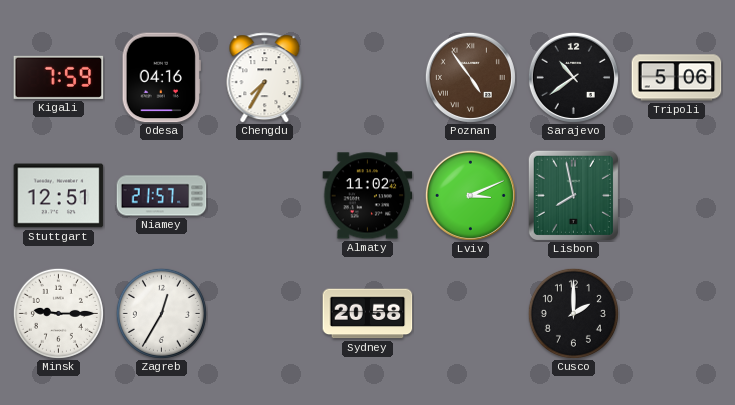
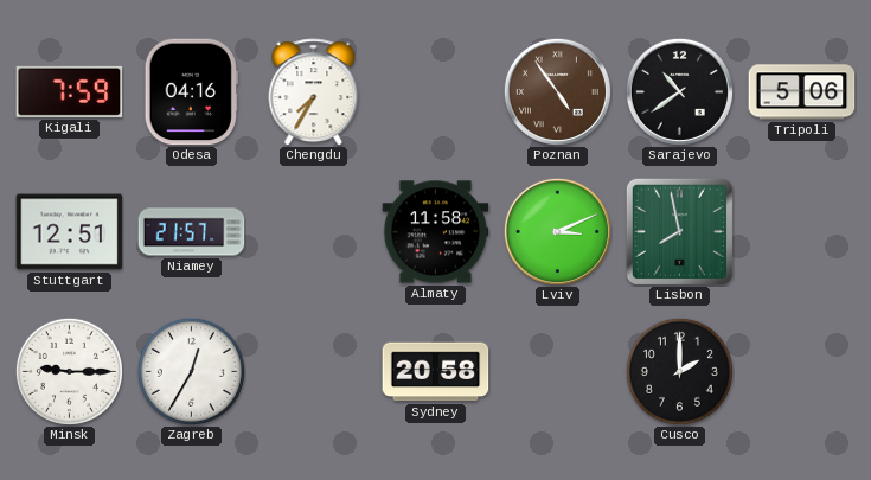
Almaty: 11:02 -> 11:58
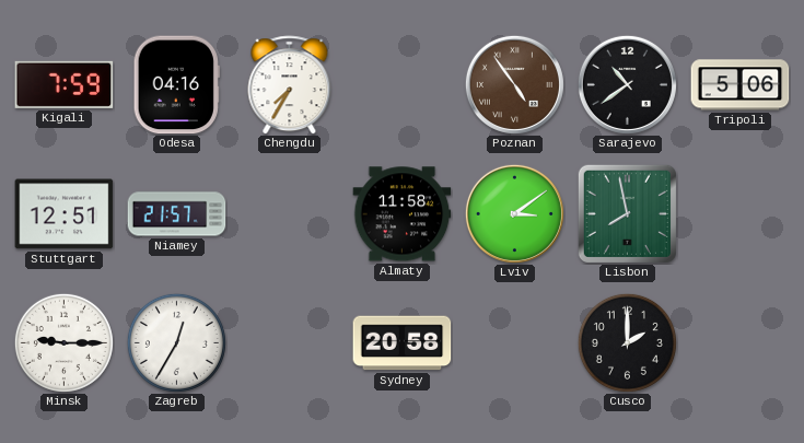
Lviv: 3:11 -> 3:09
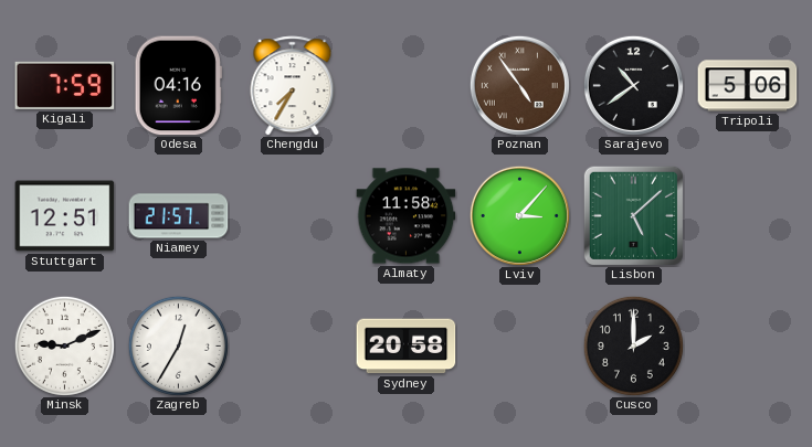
Lviv: 3:09 -> 3:07
Lisbon: 7:58 -> 5:08
Minsk: 9:15 -> 9:11
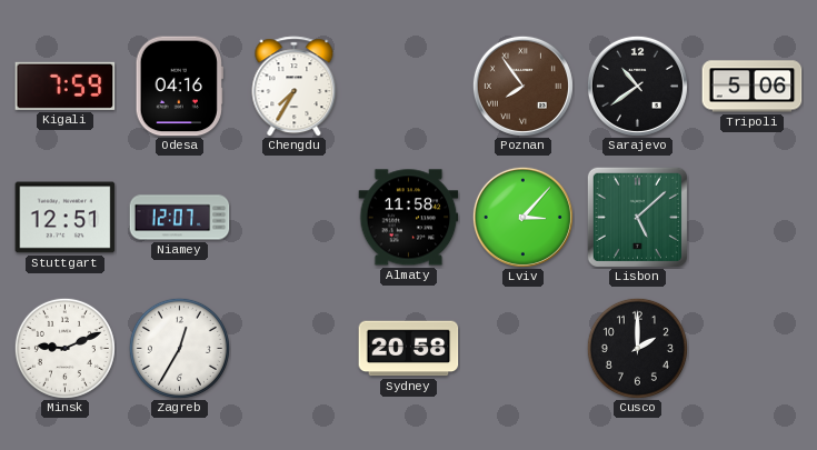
Poznan: 4:54 -> 7:54
Niamey: 21:57 -> 12:07
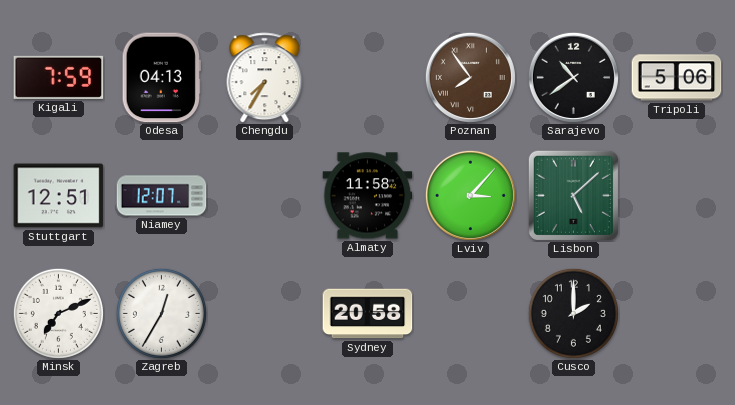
Odesa: 04:16 -> 04:13
Minsk: 9:11 -> 7:11
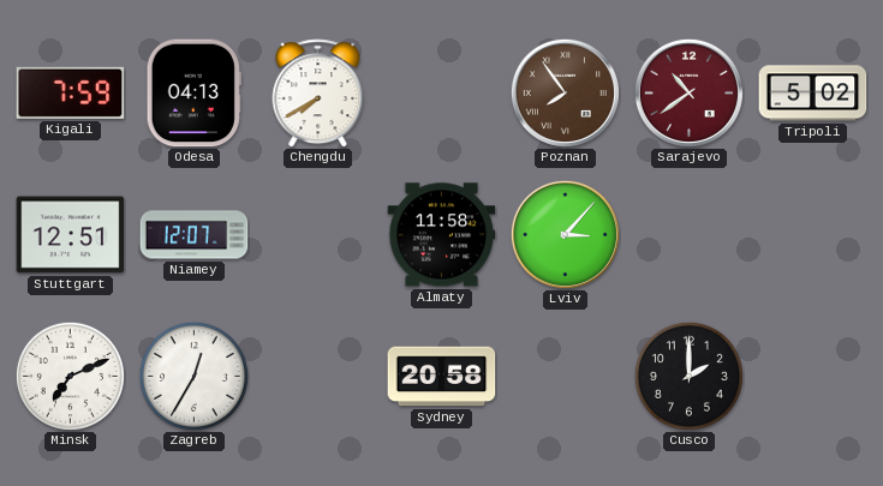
Chengdu: 7:35 -> 7:40
Sarajevo dial: black -> burgundy
Tripoli: 5:06 -> 5:02
Lisbon: 5:08 -> none
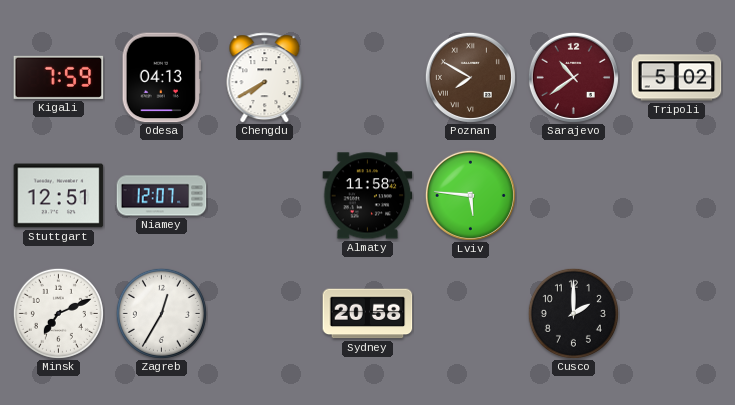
Poznan: 7:54 -> 7:50
Lviv: 3:07 -> 5:46
